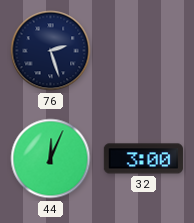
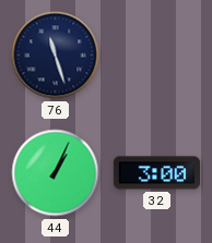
76: 2:27 -> 11:27
44: 12:04 -> 1:04
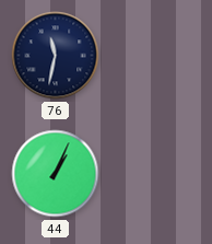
76: 11:27 -> 11:32
32: 3:00 -> none
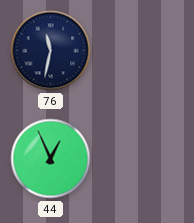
44: 1:04 -> 12:56
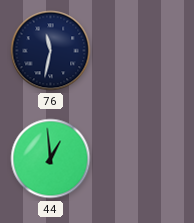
44: 12:56 -> 12:59
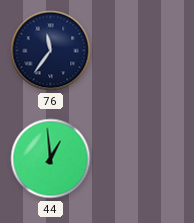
76: 11:32 -> 11:36
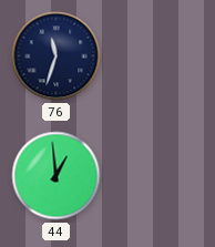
76: 11:36 -> 11:33
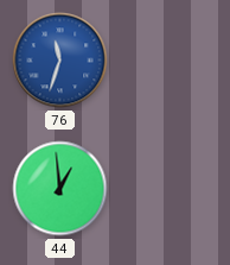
76 dial: navy -> blue
